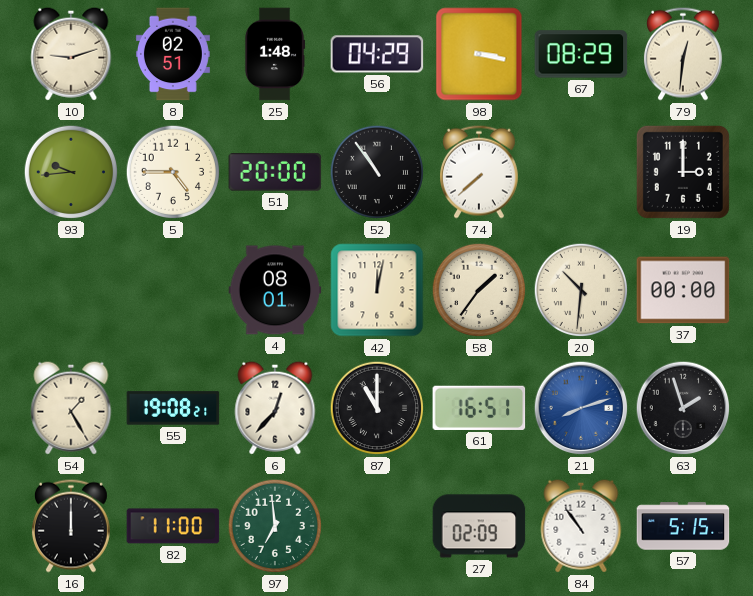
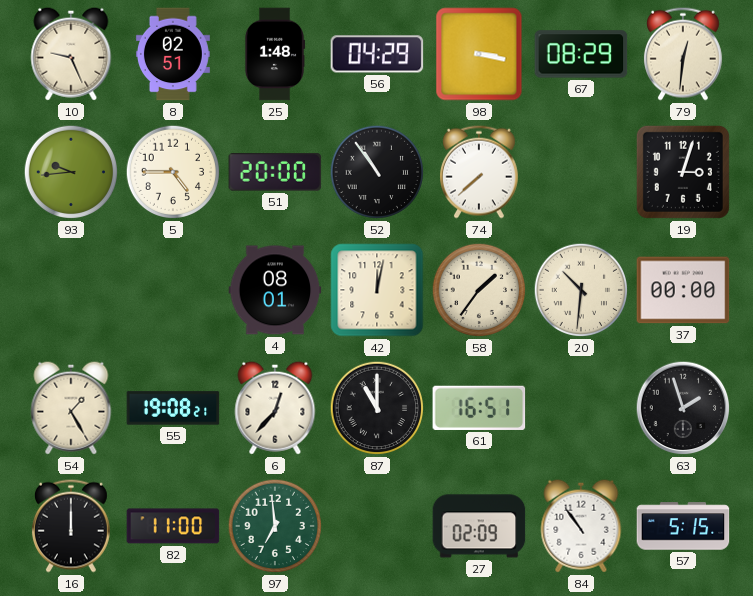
10: 9:12 -> 9:26
19: 3:00 -> 3:03
21: 8:12 -> none
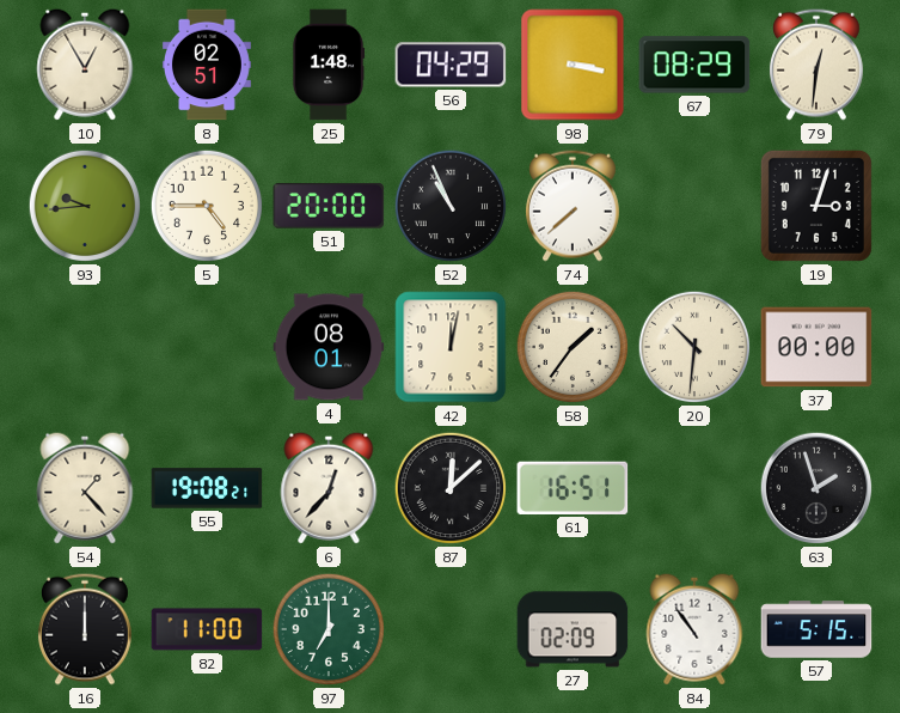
10: 9:26 -> 12:55
52: 10:54 -> 10:56
54: 1:25 -> 1:23
87: 11:00 -> 12:08
97: 6:59 -> 7:00
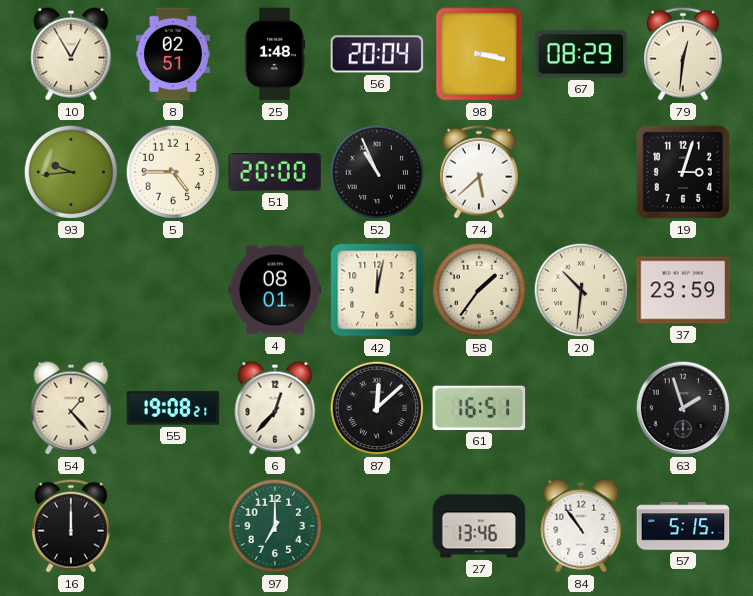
56: 04:29 -> 20:04
74: 7:38 -> 5:38
37: 00:00 -> 23:59
82: 11:00 -> none
27: 02:09 -> 13:46
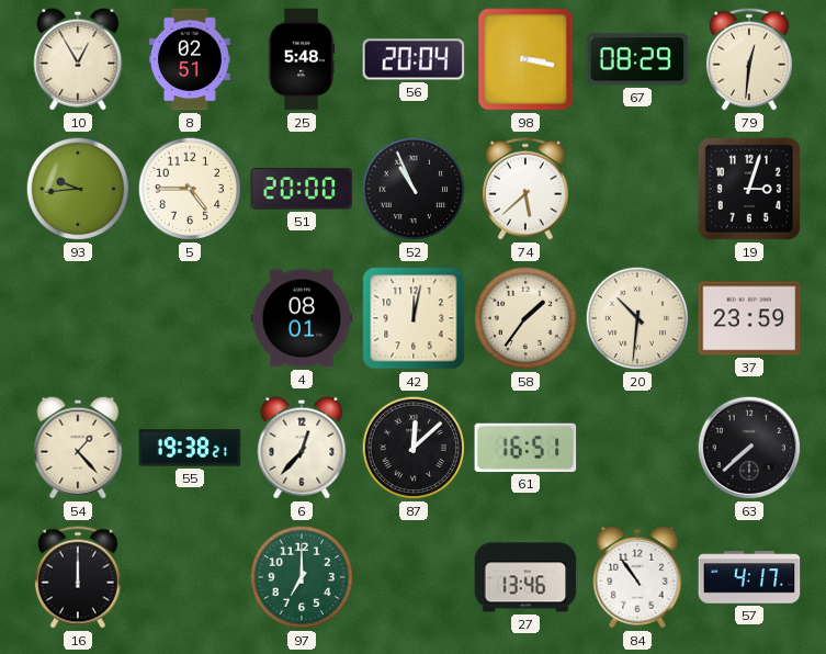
25: 1:48 -> 5:48
55: 19:08 -> 19:38
63: 1:57 -> 7:38
57: 5:15 -> 4:17
